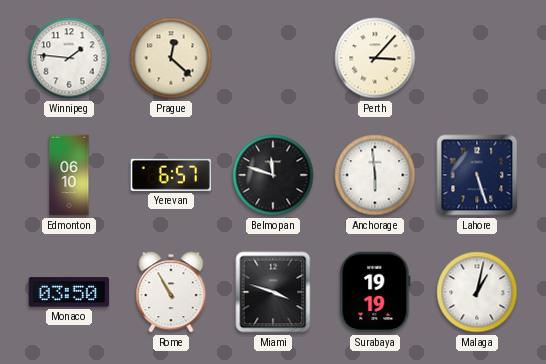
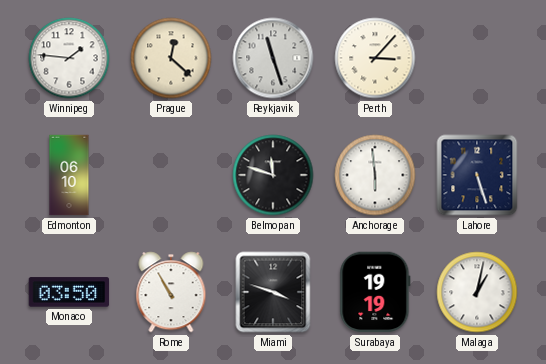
Reykjavik: none -> 11:27
Yerevan: 6:57 -> none
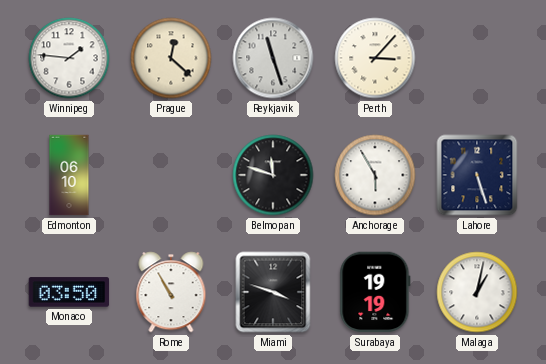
Anchorage: 5:59 -> 5:55
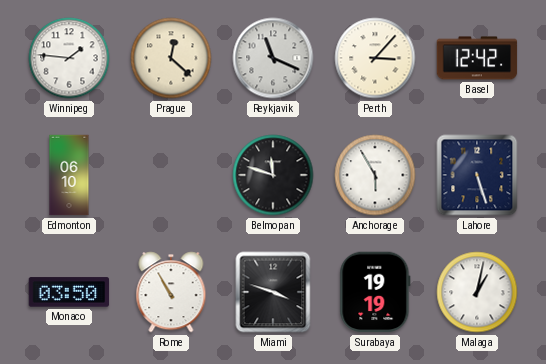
Reykjavik: 11:27 -> 11:19
Basel: none -> 12:42
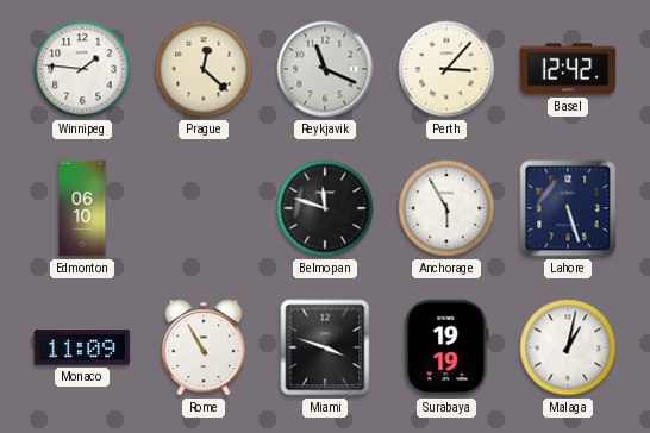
Monaco: 03:50 -> 11:09
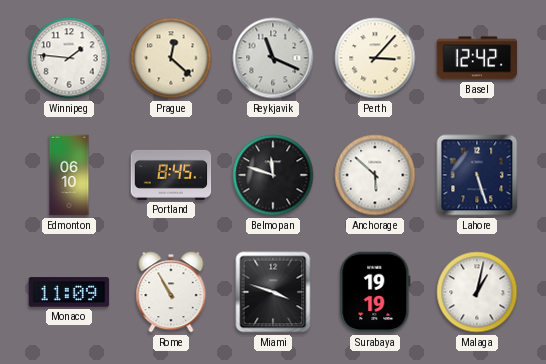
Portland: none -> 8:45
Anchorage: 5:55 -> 5:52
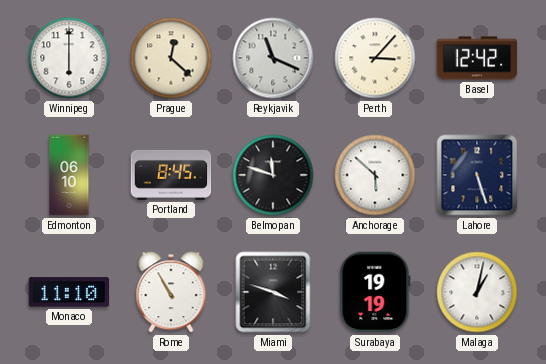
Winnipeg: 1:46 -> 6:00
Monaco: 11:09 -> 11:10
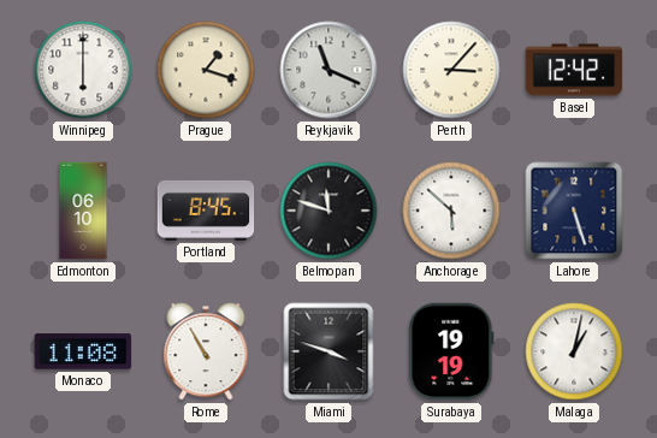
Prague: 12:22 -> 1:18
Monaco: 11:10 -> 11:08
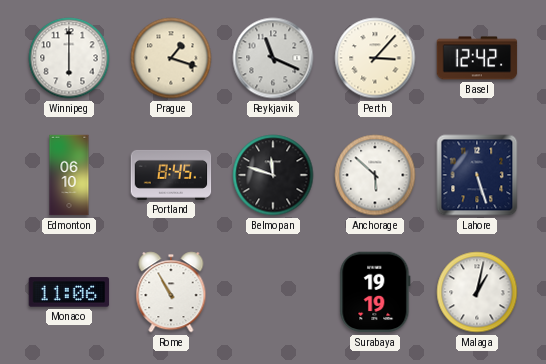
Monaco: 11:08 -> 11:06
Miami: 3:48 -> none
